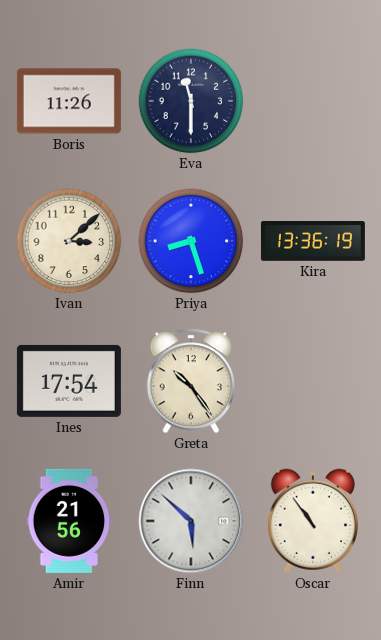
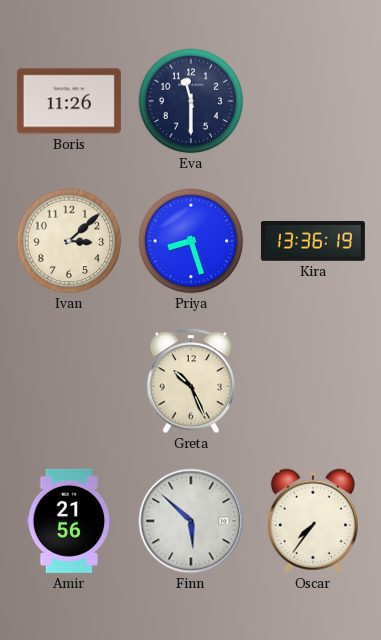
Ines: 17:54 -> none
Greta: 10:24 -> 10:26
Oscar: 10:54 -> 7:36
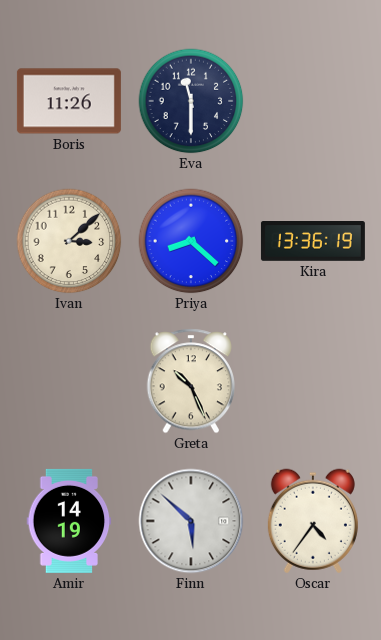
Priya: 8:27 -> 8:22
Amir: 21:56 -> 14:19
Oscar: 7:36 -> 4:36
